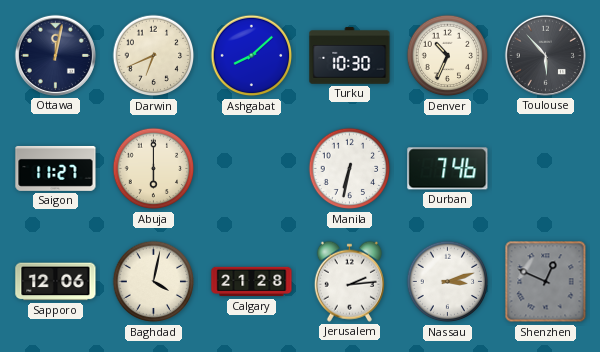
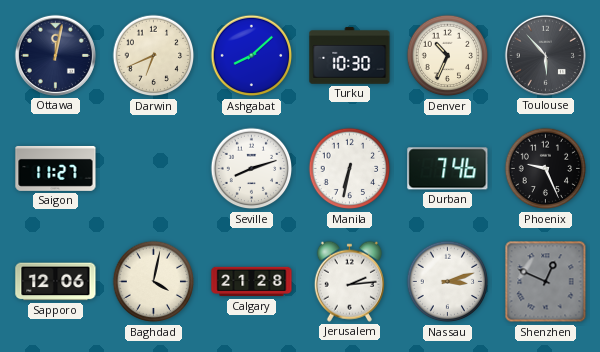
Abuja: 6:00 -> none
Seville: none -> 8:12
Phoenix: none -> 9:26
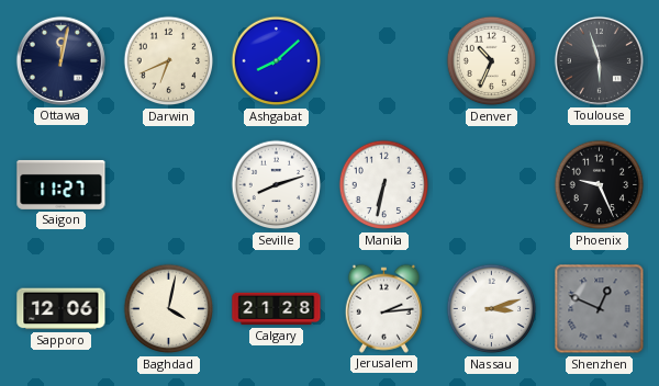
Turku: 10:30 -> none
Toulouse: 5:53 -> 5:57
Durban: 7:46 -> none
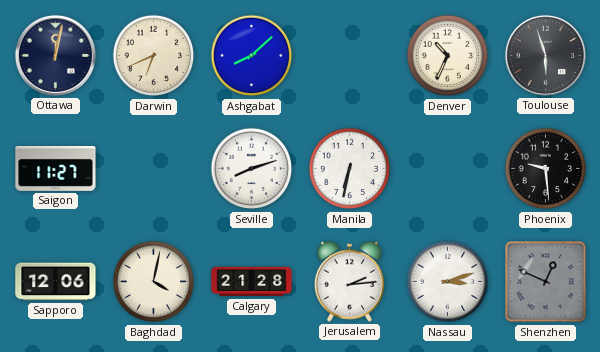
Phoenix: 9:26 -> 9:29
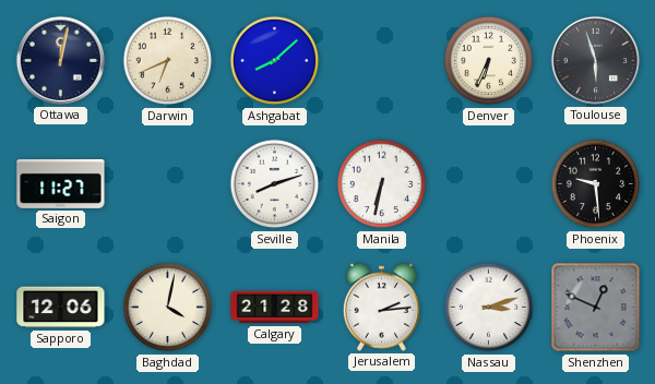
Denver: 10:34 -> 6:34
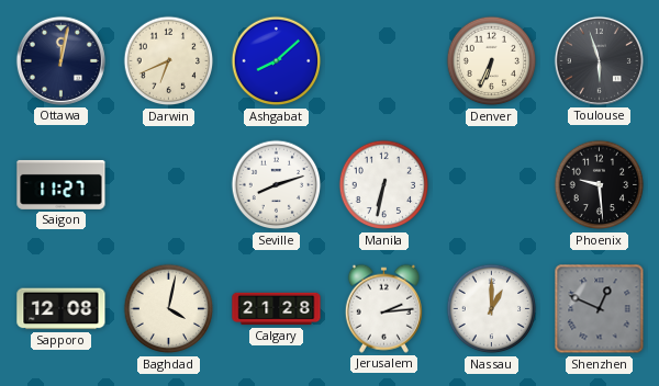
Sapporo: 12:06 -> 12:08
Nassau: 3:12 -> 1:00
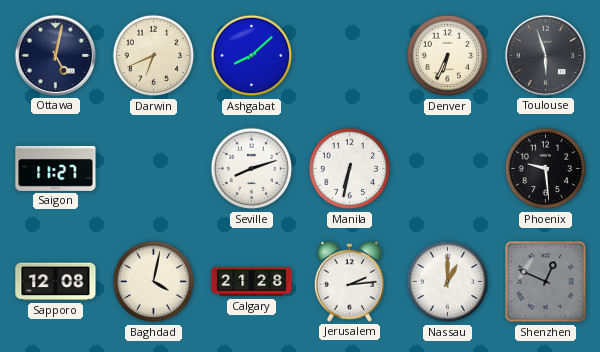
Ottawa: 12:02 -> 5:02
